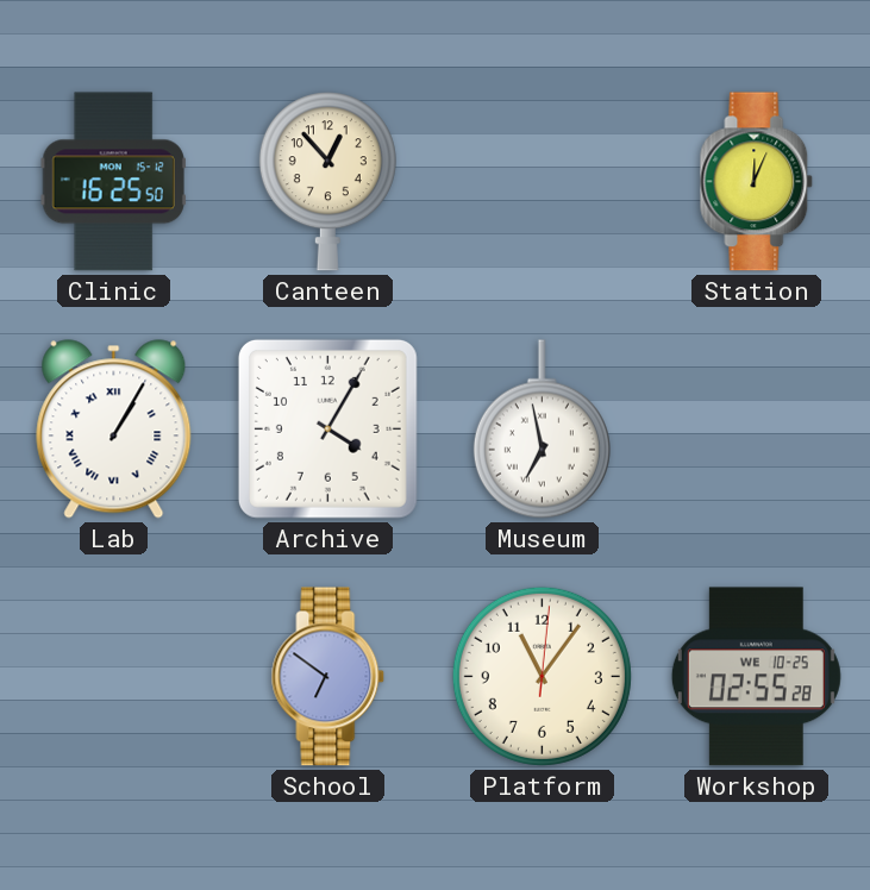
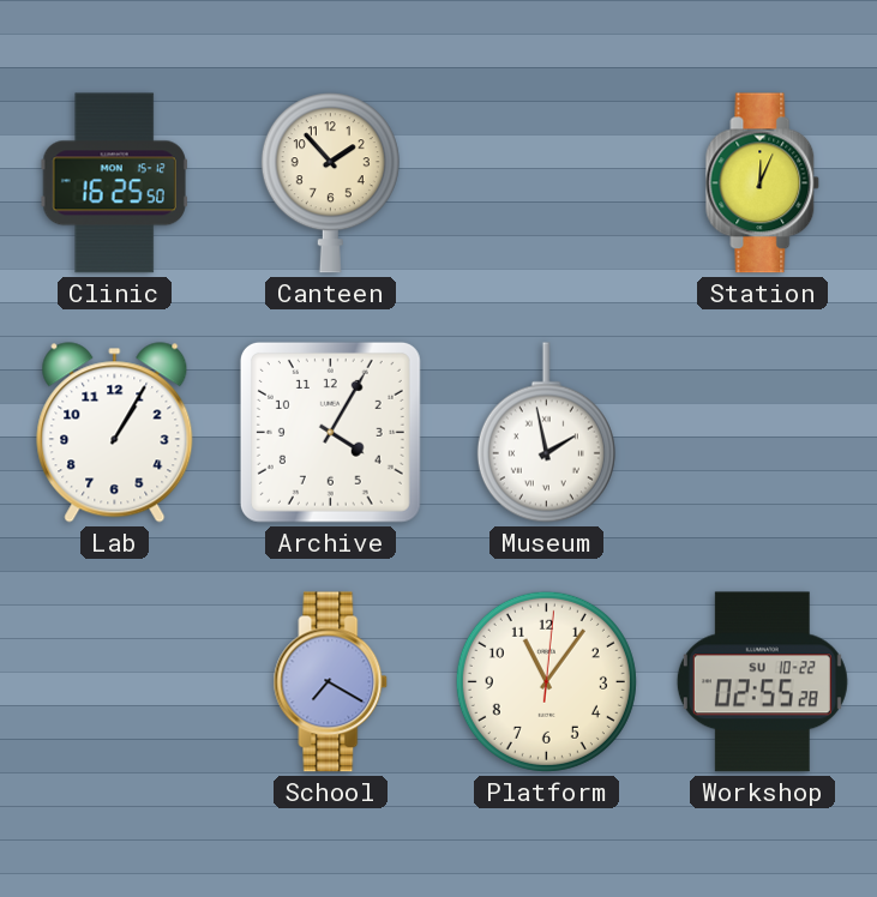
Canteen: 12:53 -> 1:53
Lab numerals: Roman -> Arabic
Museum: 6:58 -> 1:58
School: 6:51 -> 7:20
Workshop date: WE 10-25 -> SU 10-22
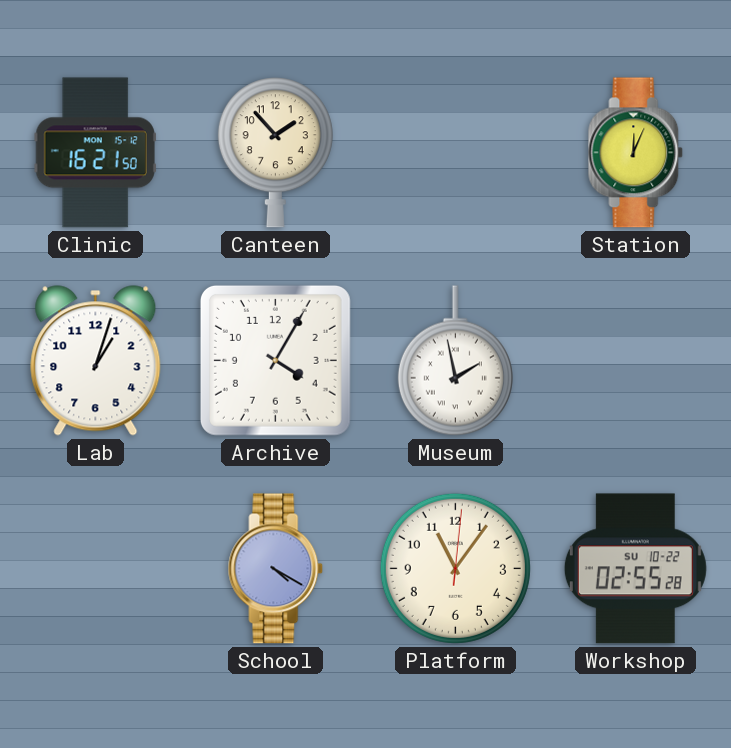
Clinic: 16:25 -> 16:21
Lab: 1:05 -> 1:03
School: 7:20 -> 4:20
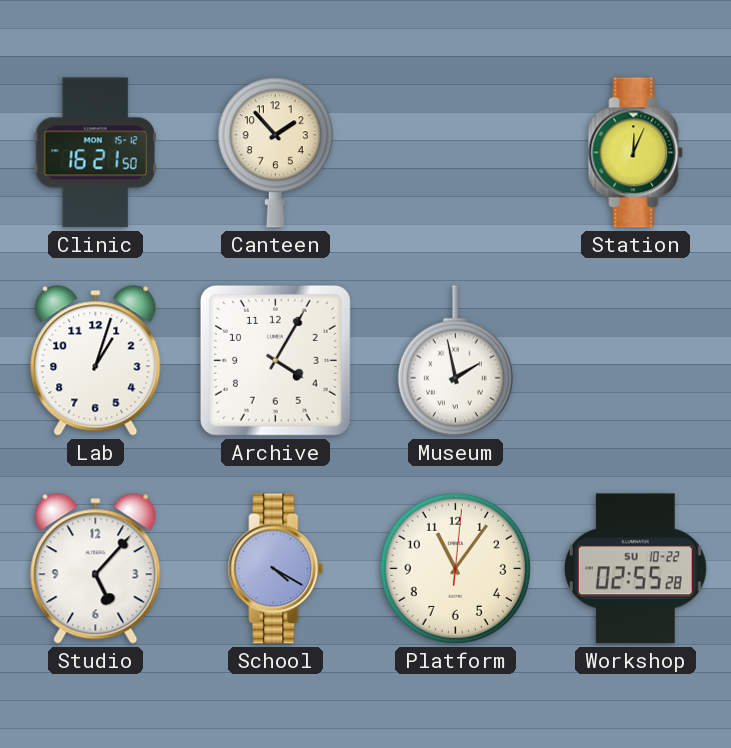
Studio: none -> 5:07
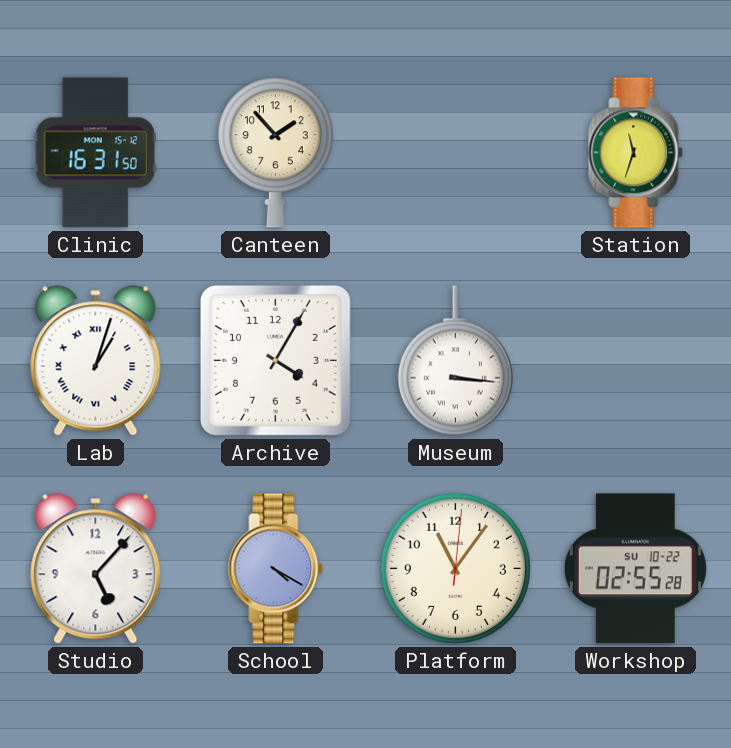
Clinic: 16:21 -> 16:31
Station: 12:04 -> 11:33
Lab numerals: Arabic -> Roman
Museum: 1:58 -> 3:16
